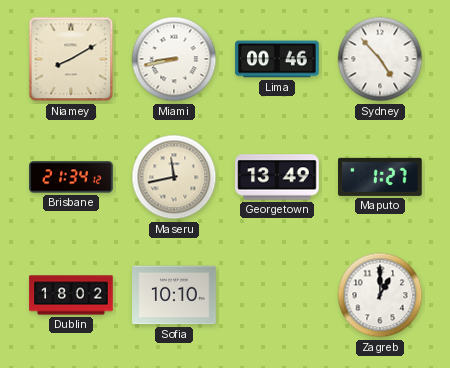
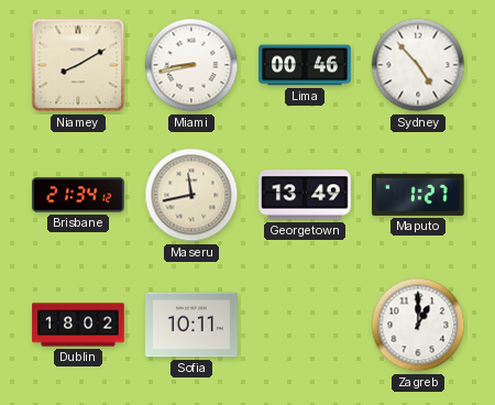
Sofia: 10:10 -> 10:11
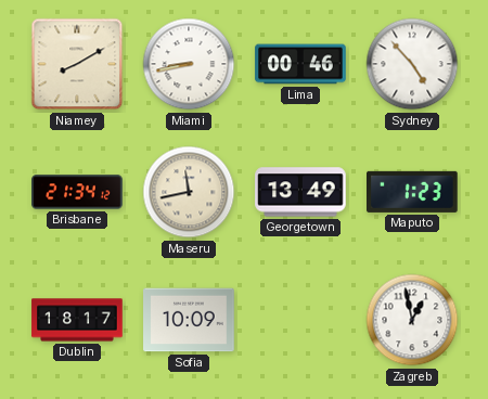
Maputo: 1:27 -> 1:23
Dublin: 18:02 -> 18:17
Sofia: 10:11 -> 10:09
Zagreb: 1:00 -> 12:58
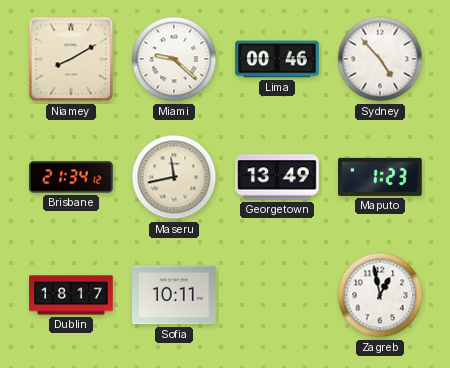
Miami: 8:43 -> 9:22
Sofia: 10:09 -> 10:11
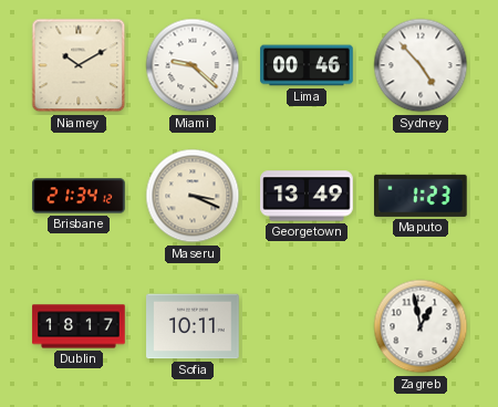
Niamey: 8:10 -> 10:10
Maseru: 11:43 -> 3:19
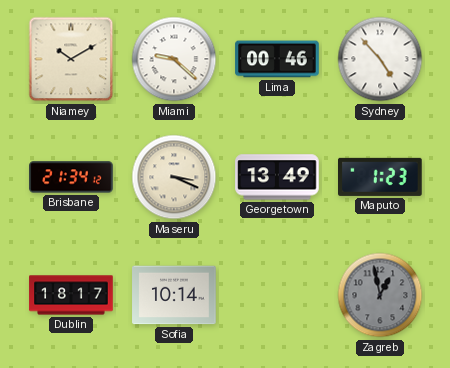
Sofia: 10:11 -> 10:14
Zagreb dial: white -> grey
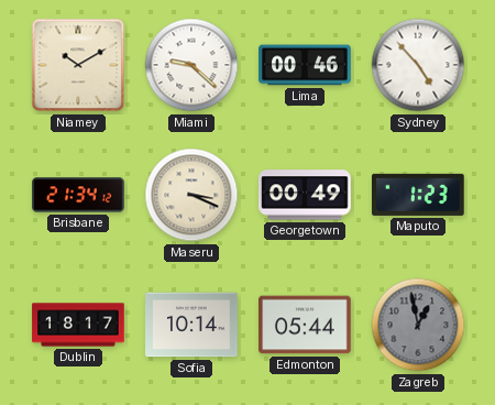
Georgetown: 13:49 -> 00:49
Edmonton: none -> 05:44
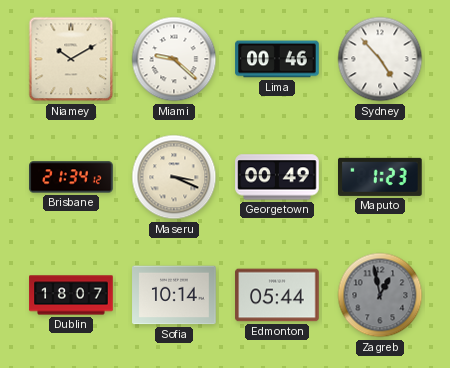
Dublin: 18:17 -> 18:07
